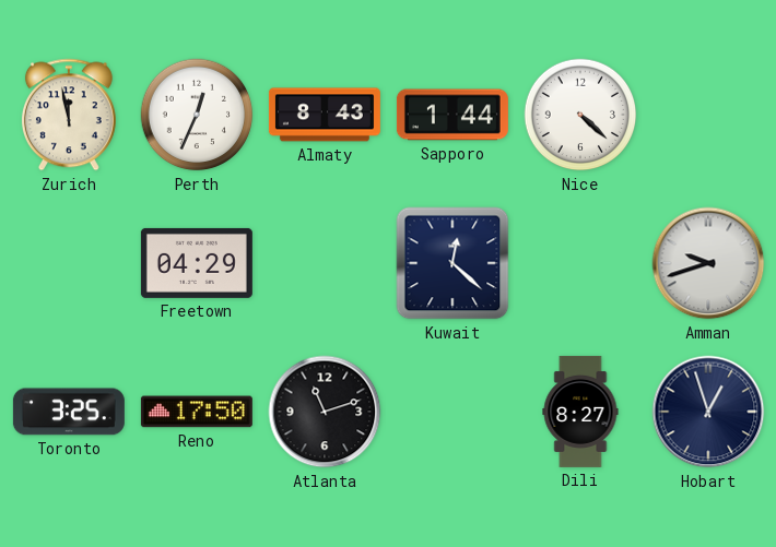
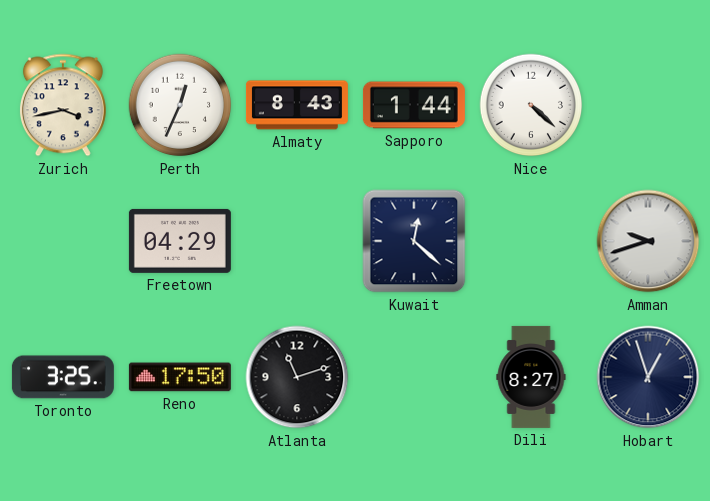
Zurich: 11:58 -> 3:43
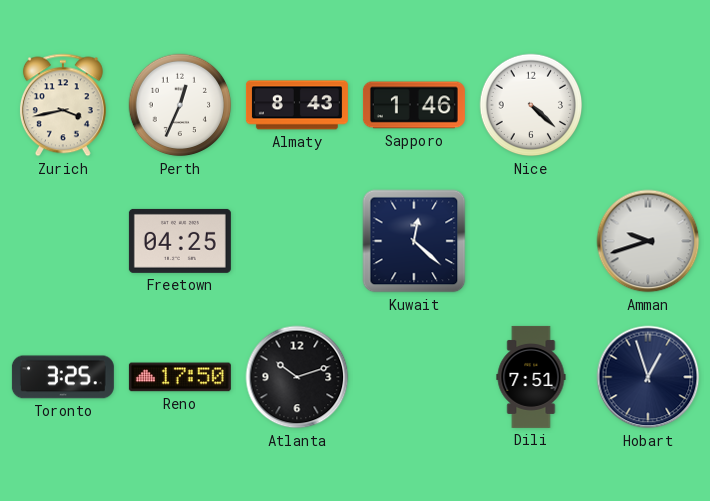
Sapporo: 1:44 -> 1:46
Freetown: 04:29 -> 04:25
Atlanta: 11:12 -> 10:12
Dili: 8:27 -> 7:51
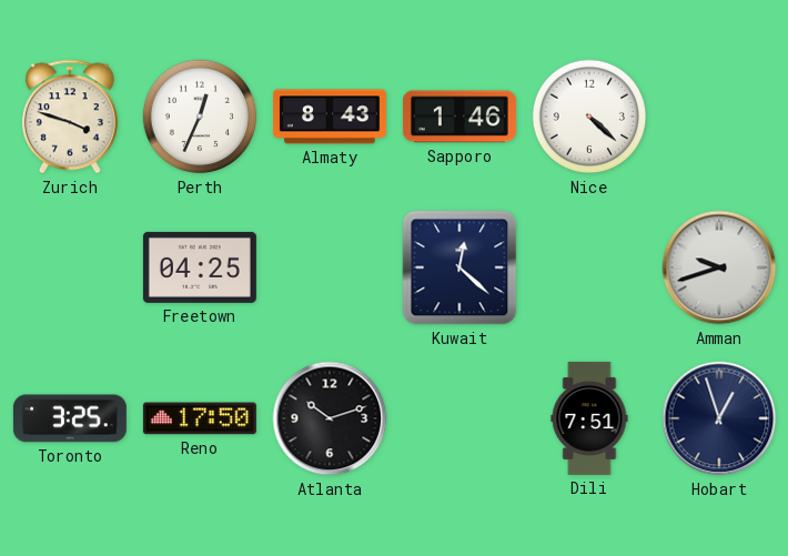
Zurich: 3:43 -> 3:48
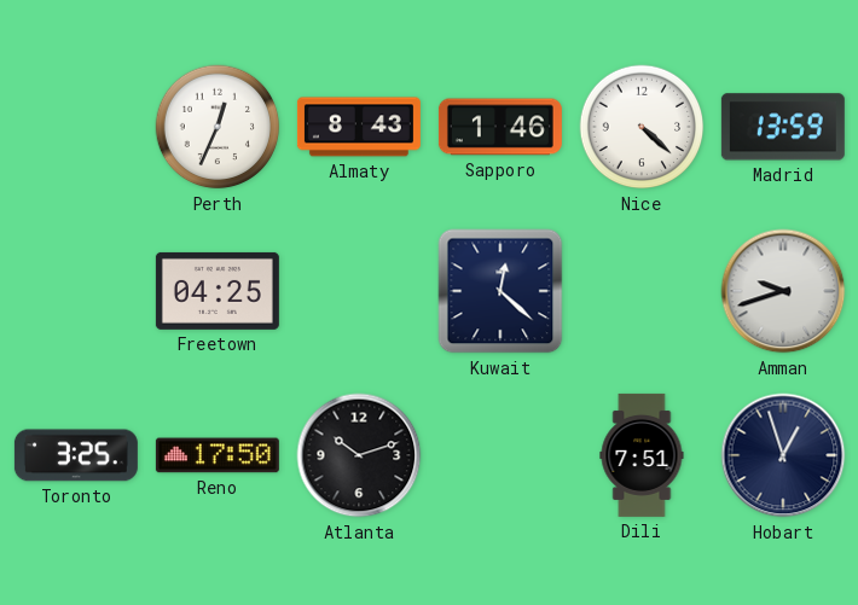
Zurich: 3:48 -> none
Madrid: none -> 13:59
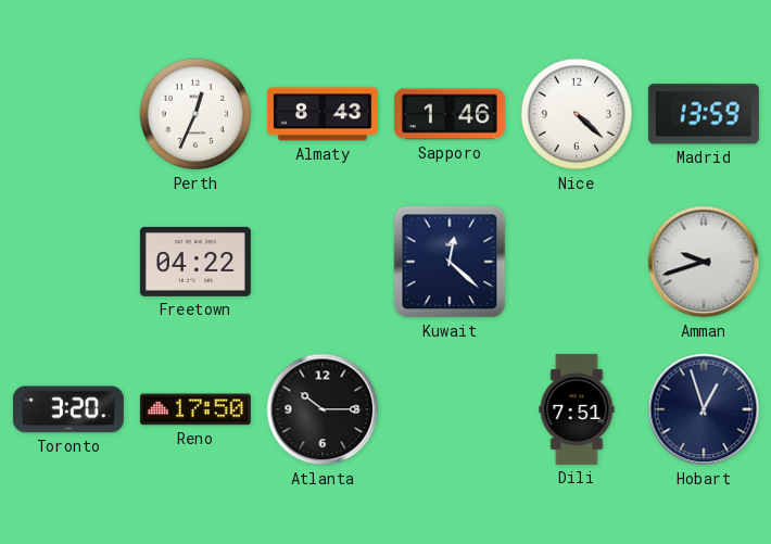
Freetown: 04:25 -> 04:22
Toronto: 3:25 -> 3:20
Atlanta: 10:12 -> 10:15
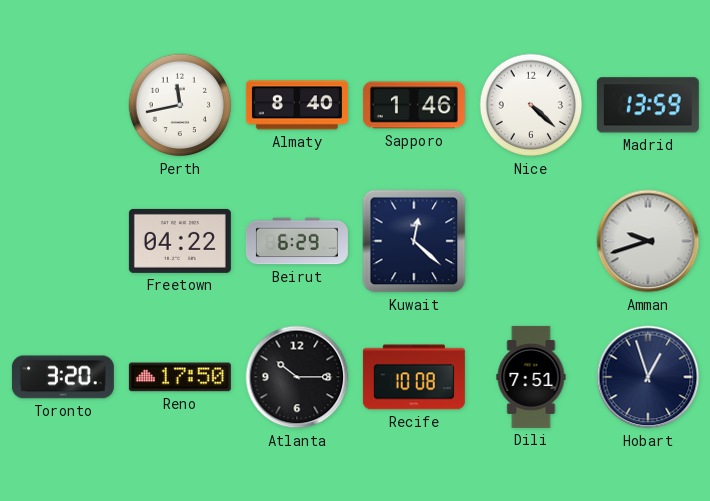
Perth: 12:34 -> 11:43
Almaty: 8:43 -> 8:40
Beirut: none -> 6:29
Recife: none -> 10:08
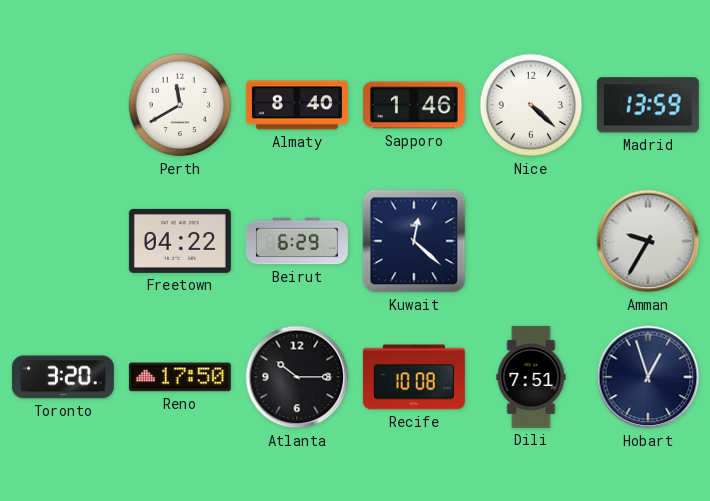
Perth: 11:43 -> 11:40
Amman: 9:42 -> 9:35
